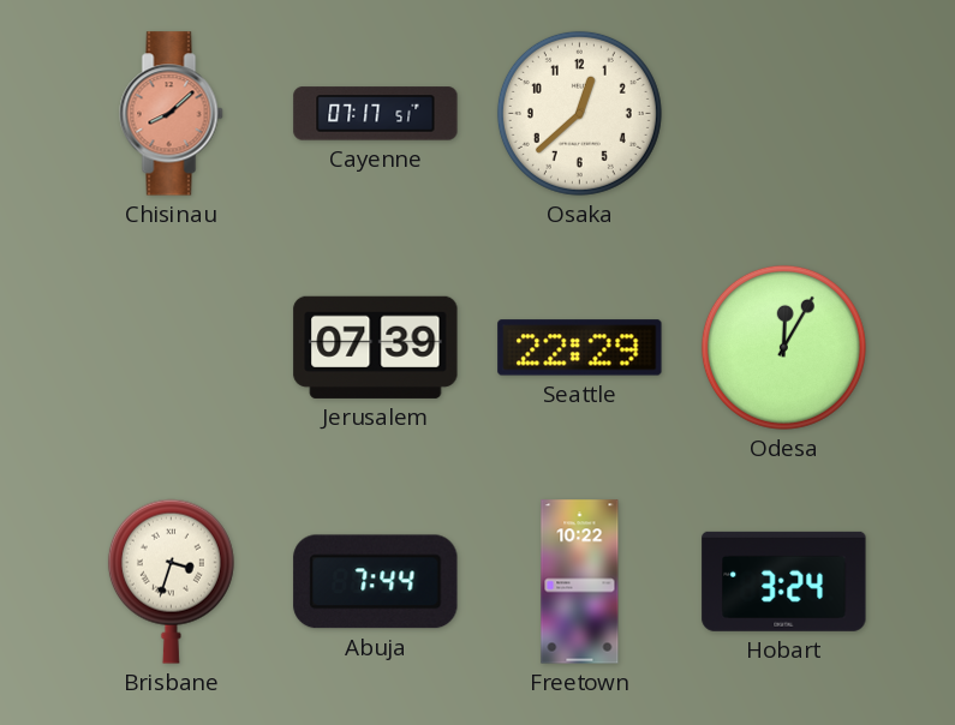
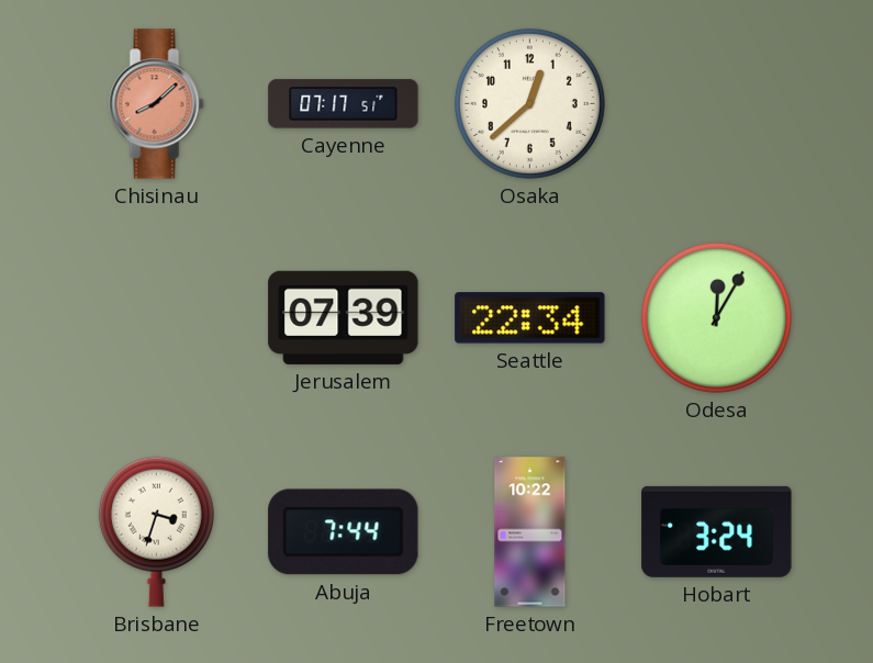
Seattle: 22:29 -> 22:34
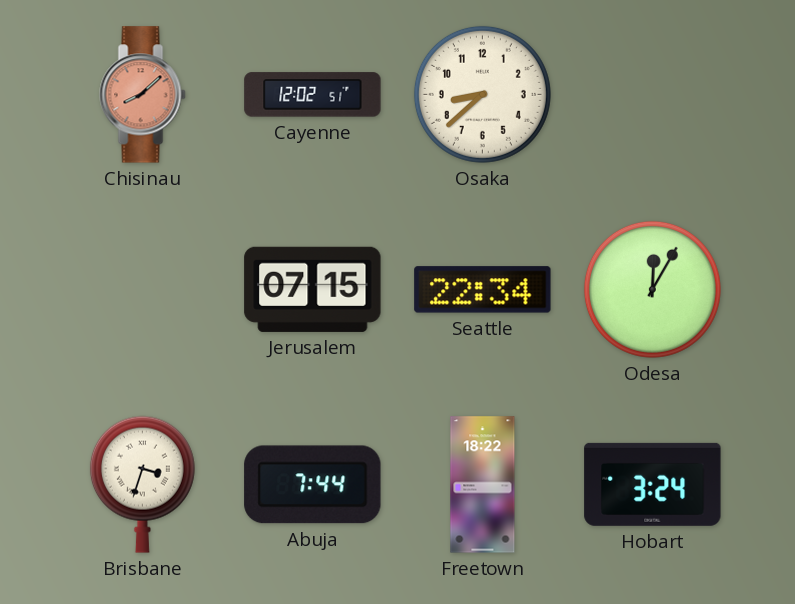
Cayenne: 07:17 -> 12:02
Osaka: 12:38 -> 8:38
Jerusalem: 07:39 -> 07:15
Freetown: 10:22 -> 18:22
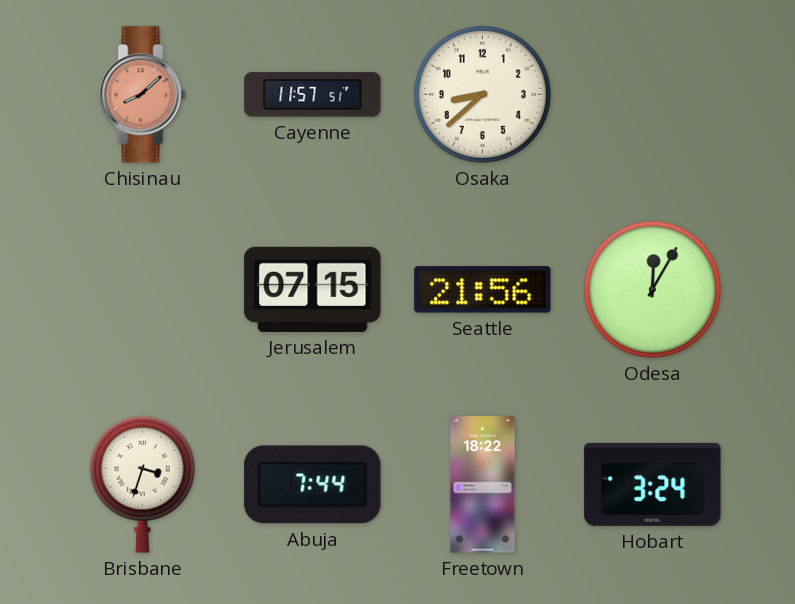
Cayenne: 12:02 -> 11:57
Seattle: 22:34 -> 21:56
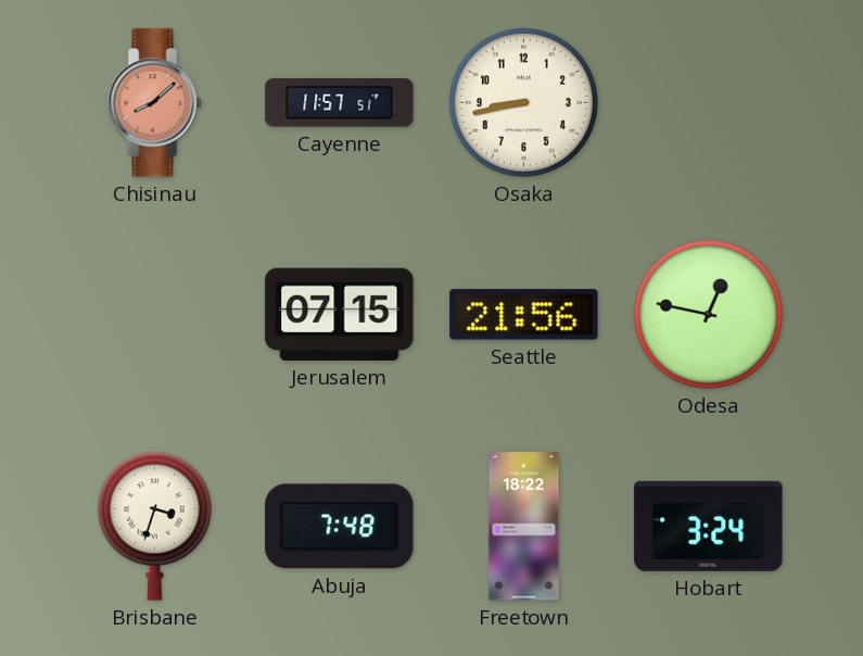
Osaka: 8:38 -> 8:43
Odesa: 12:05 -> 12:47
Abuja: 7:44 -> 7:48
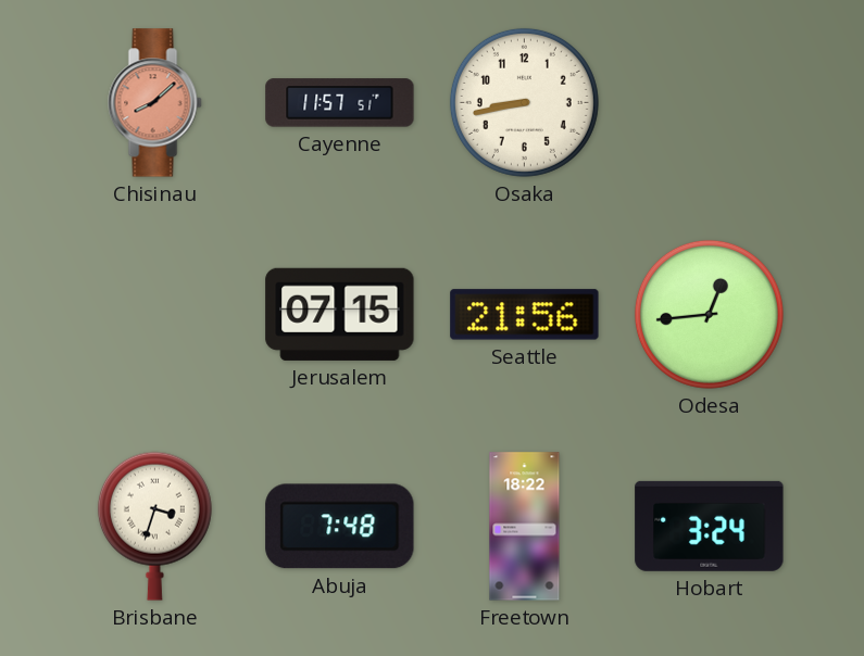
Odesa: 12:47 -> 12:44
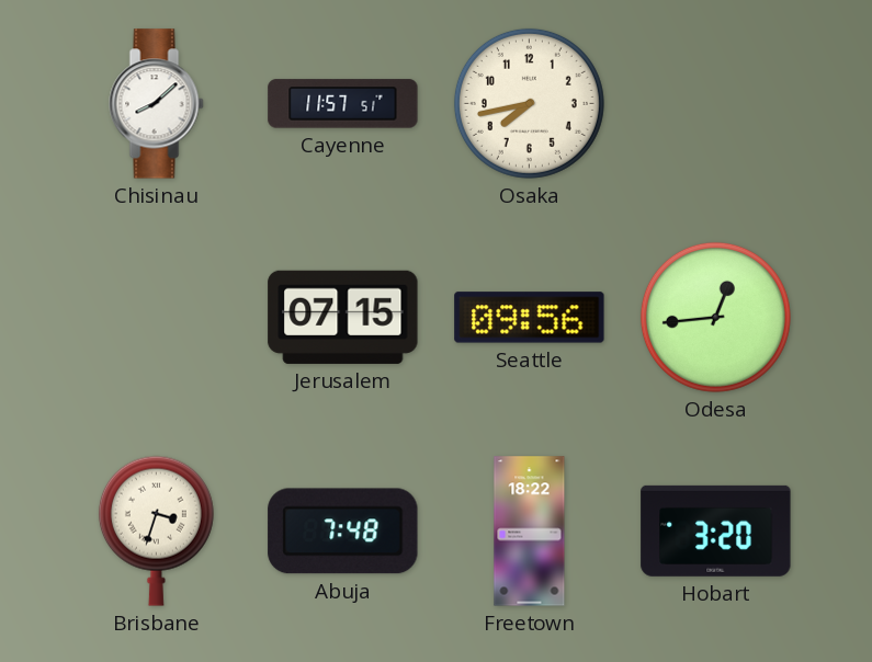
Chisinau dial: salmon -> white
Osaka: 8:43 -> 7:43
Seattle: 21:56 -> 09:56
Hobart: 3:24 -> 3:20
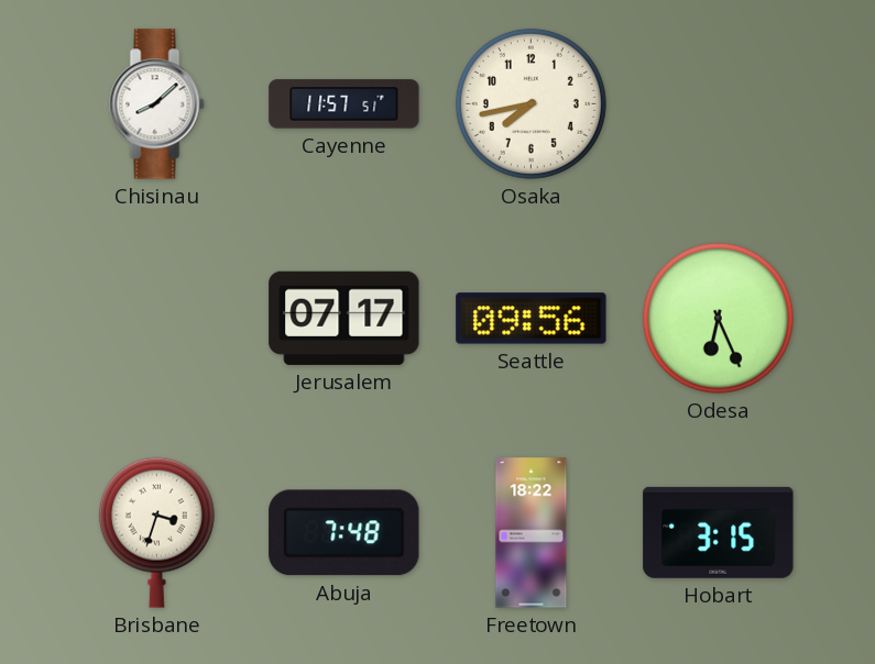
Jerusalem: 07:15 -> 07:17
Odesa: 12:44 -> 6:26
Hobart: 3:20 -> 3:15
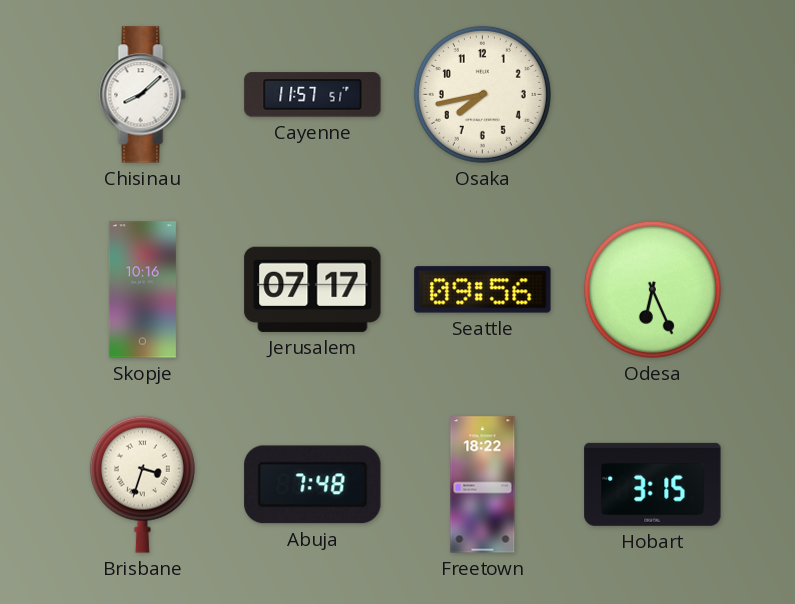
Skopje: none -> 10:16
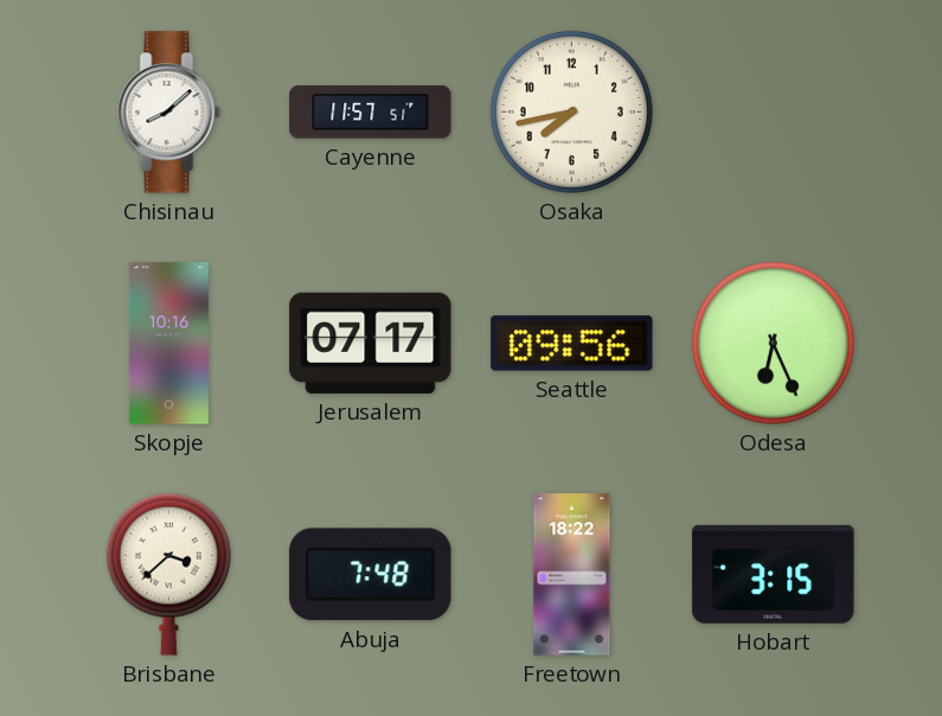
Brisbane: 3:33 -> 3:38
